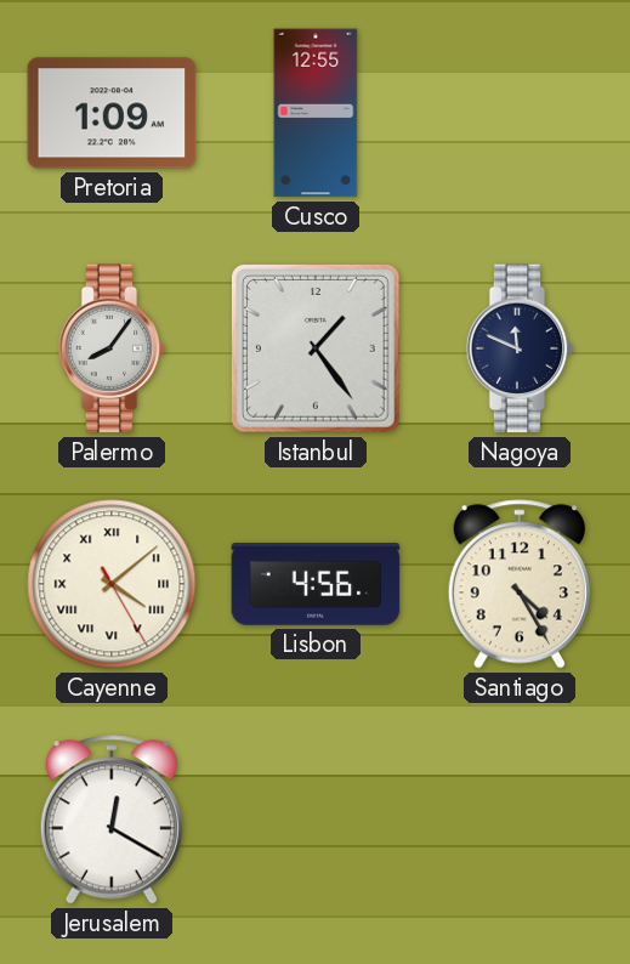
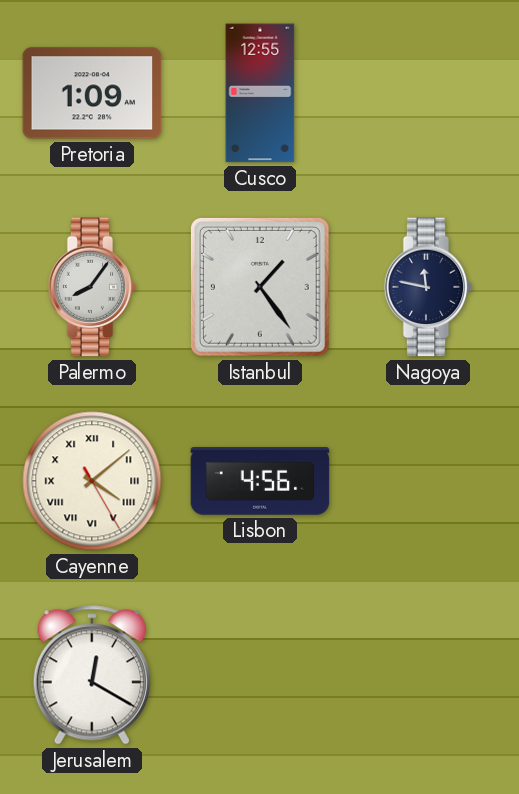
Nagoya: 11:49 -> 11:47
Santiago: 4:25 -> none
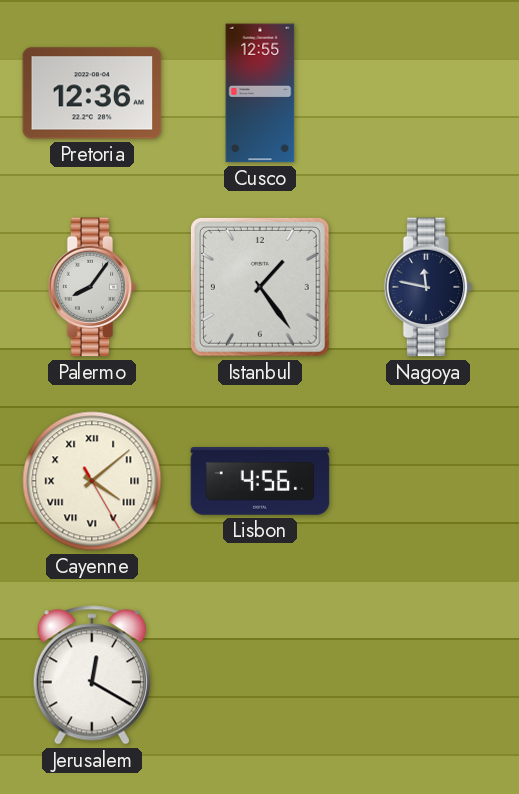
Pretoria: 1:09 -> 12:36
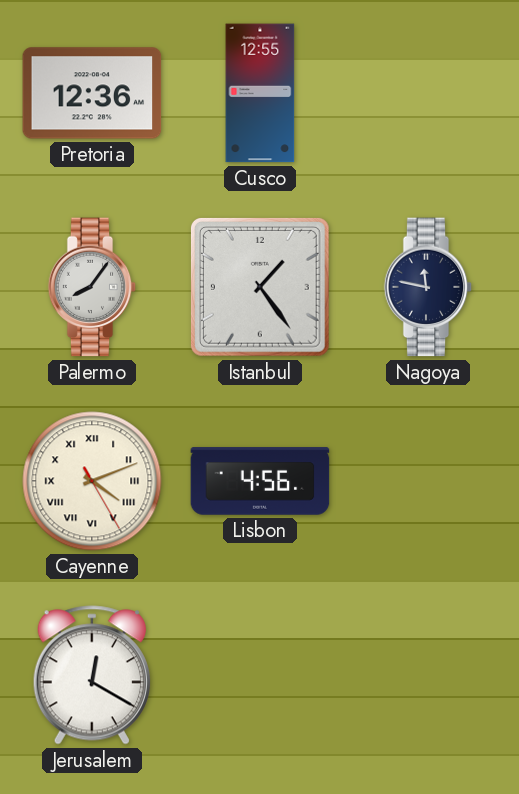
Cayenne: 4:08 -> 4:11
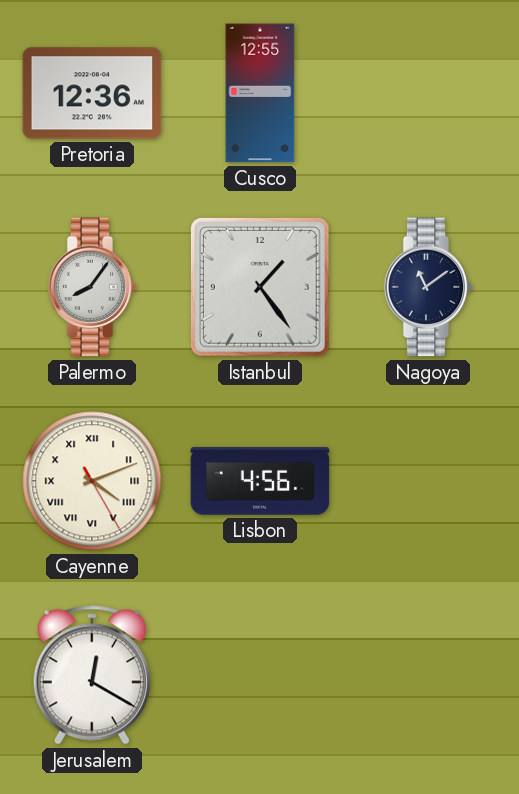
Nagoya: 11:47 -> 11:09
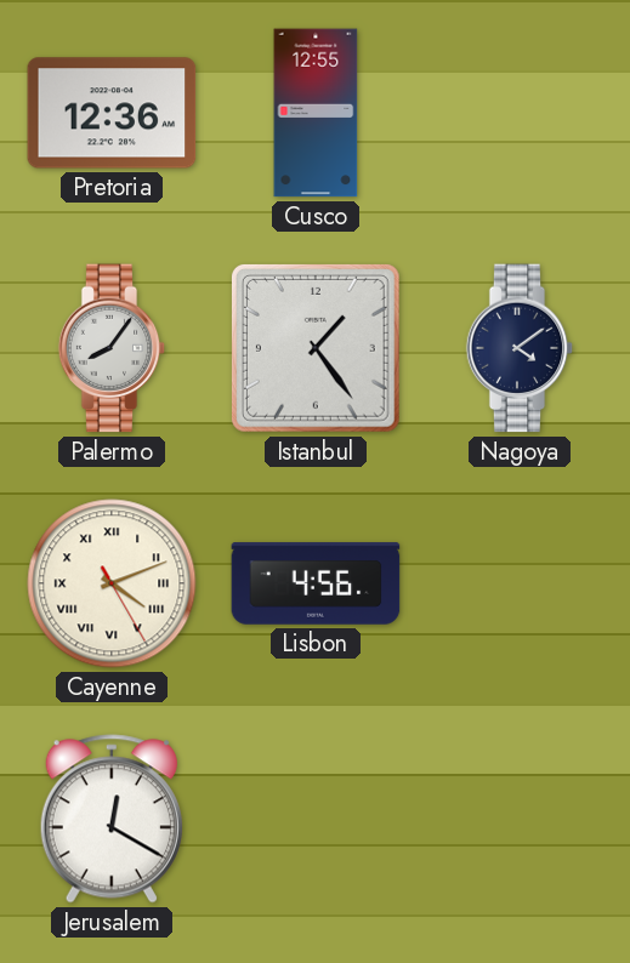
Nagoya: 11:09 -> 4:09
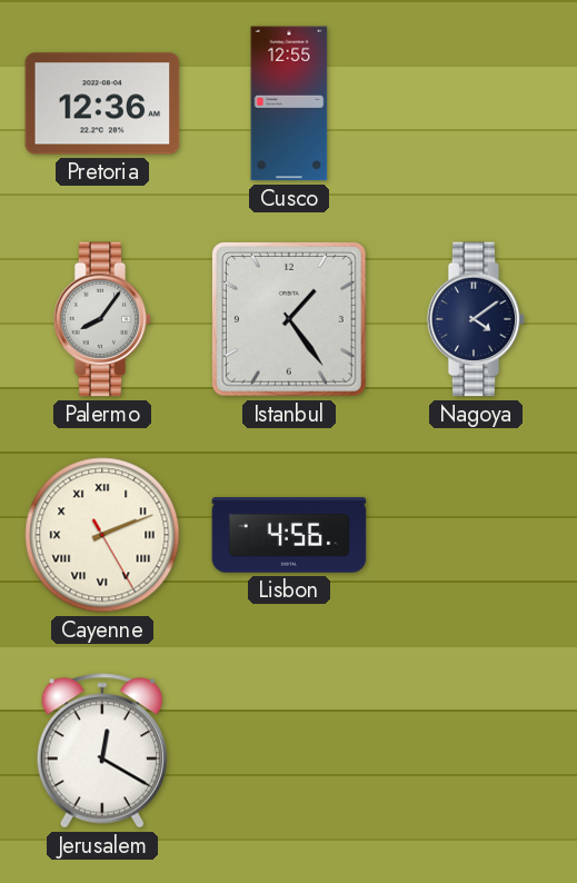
Cayenne: 4:11 -> 2:11
